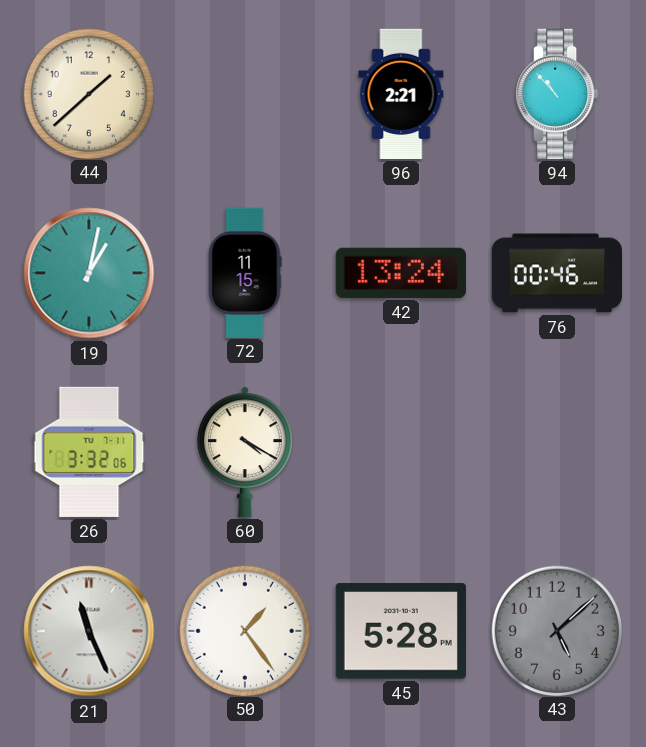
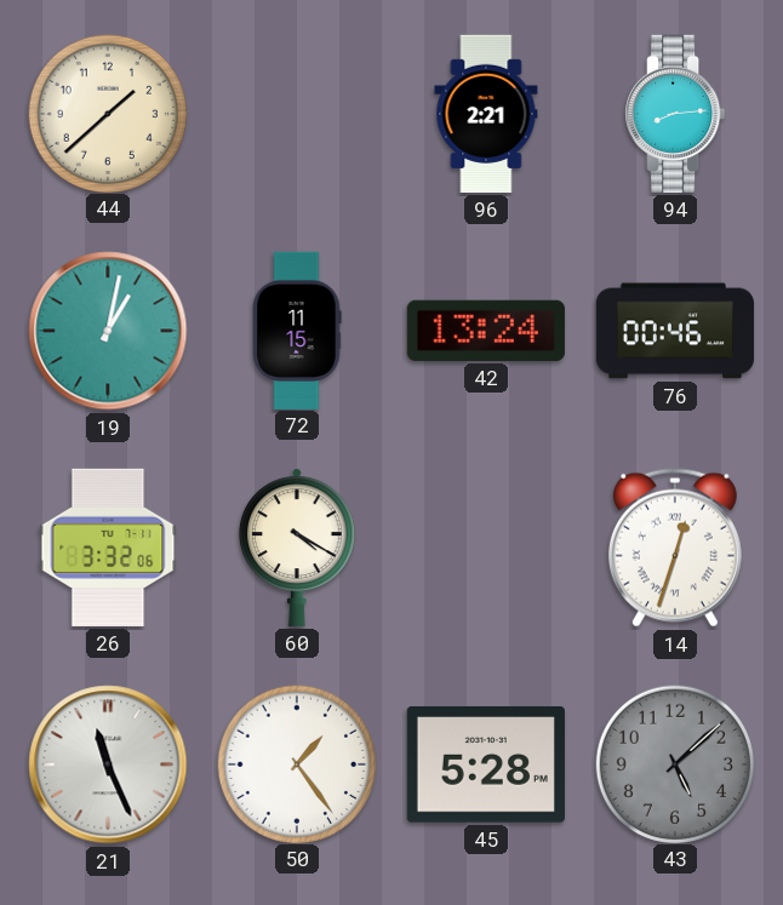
94: 10:53 -> 8:14
14: none -> 12:33
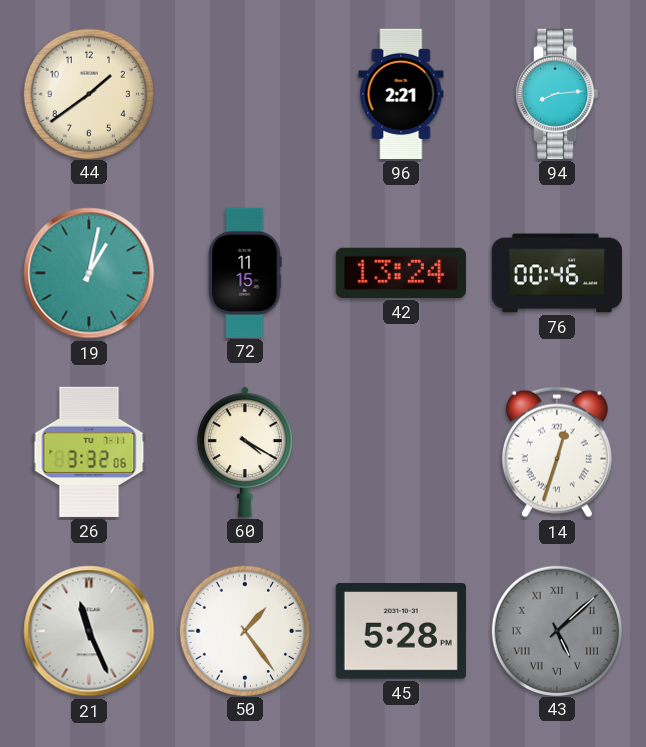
44: 1:38 -> 1:39
43 numerals: Arabic -> Roman
